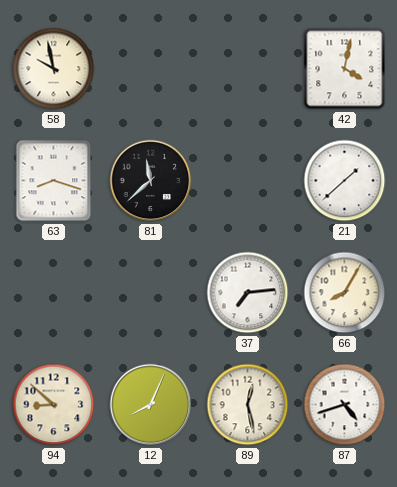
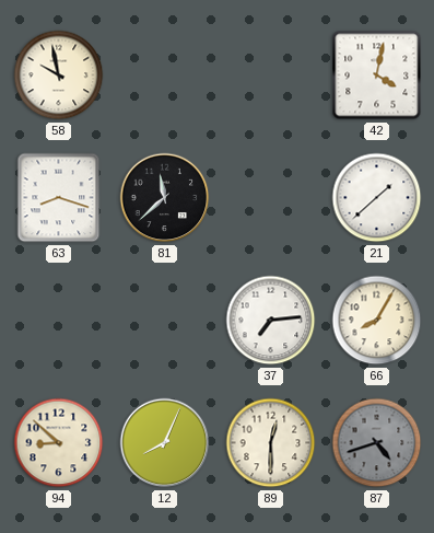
89: 12:28 -> 12:30
87 dial: white -> grey
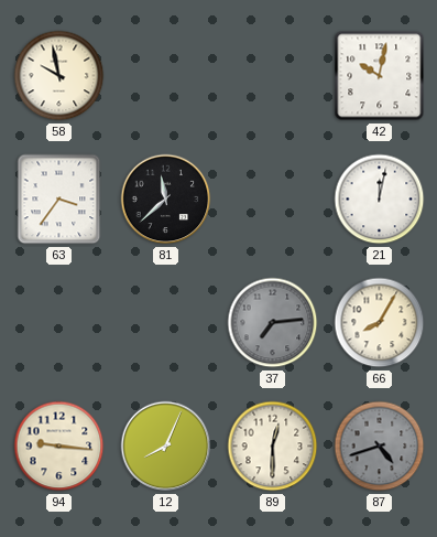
42: 4:02 -> 10:02
63: 8:18 -> 3:36
21: 1:38 -> 12:02
37 dial: white -> grey
94: 8:52 -> 9:16
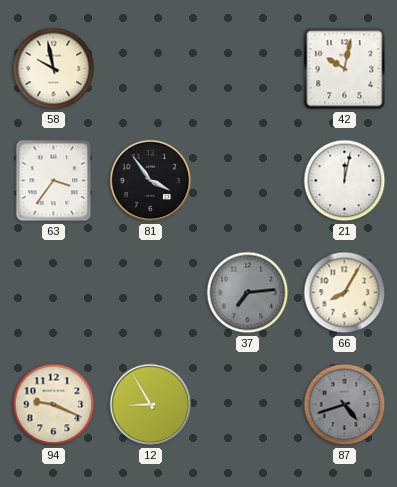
81: 11:38 -> 3:54
94: 9:16 -> 9:19
12: 8:04 -> 8:55
89: 12:30 -> none
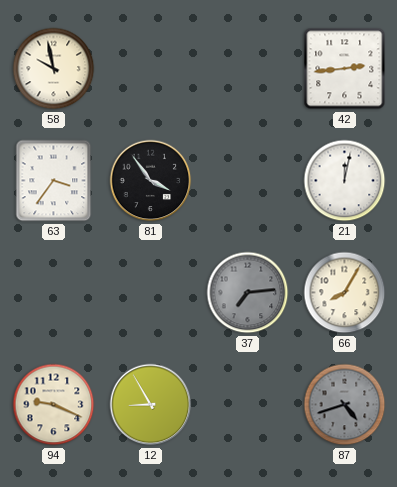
42: 10:02 -> 2:44
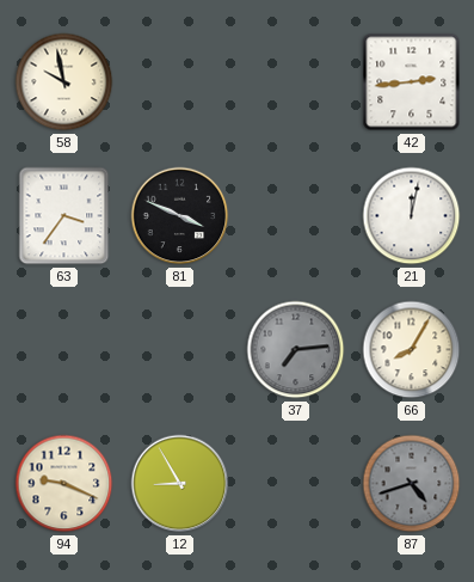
81: 3:54 -> 3:49
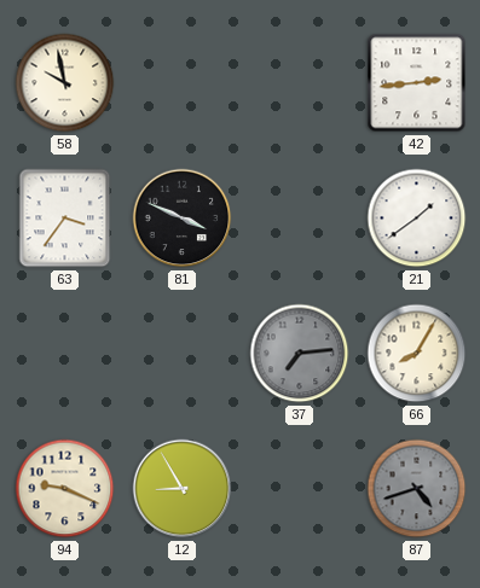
21: 12:02 -> 1:39
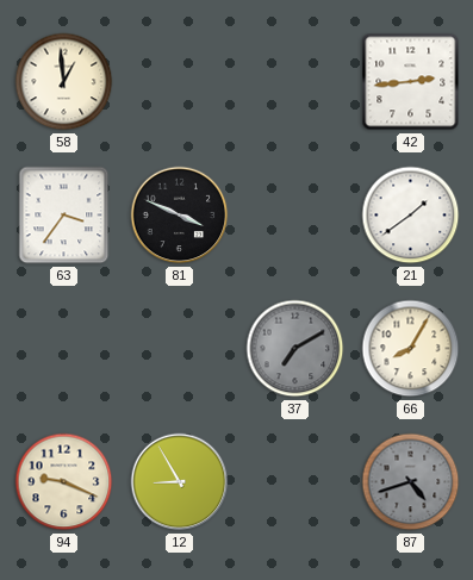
58: 9:58 -> 12:59
37: 7:14 -> 7:10
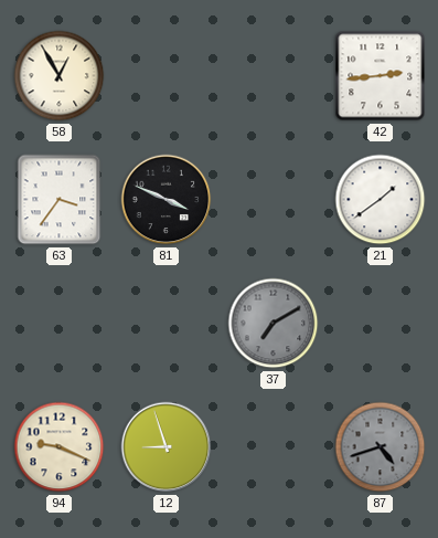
58: 12:59 -> 12:55
66: 8:05 -> none
12: 8:55 -> 8:57
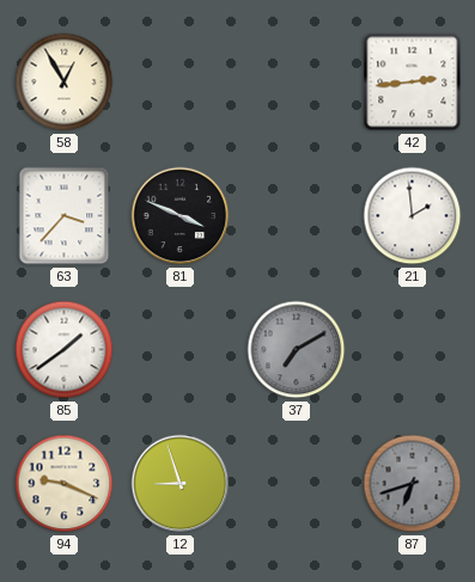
63: 3:36 -> 3:37
21: 1:39 -> 1:59
85: none -> 1:39
87: 4:42 -> 6:42
